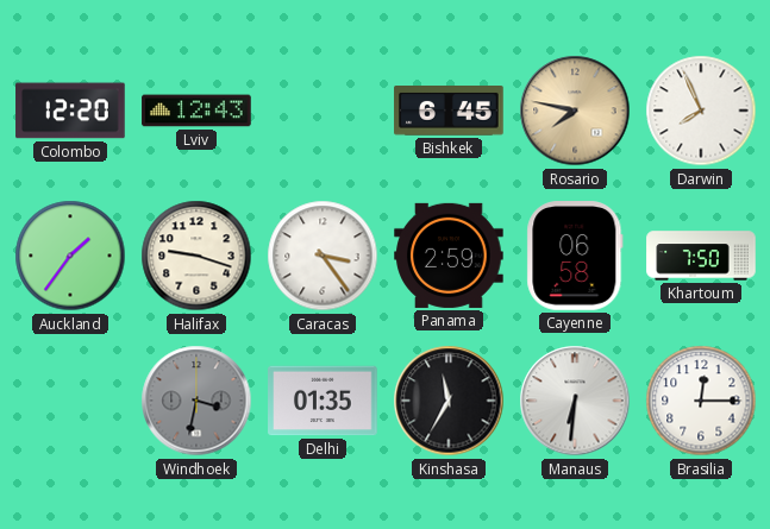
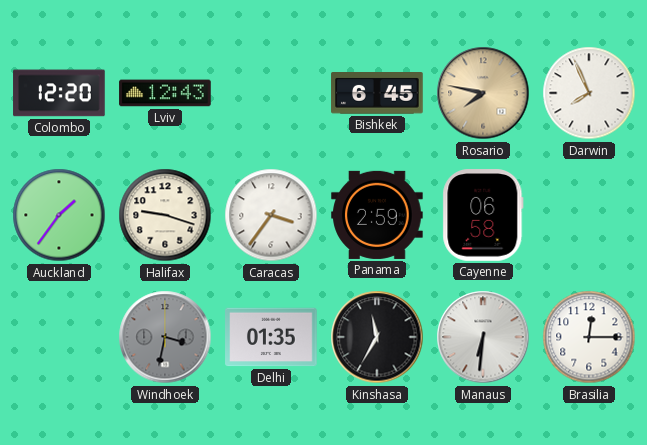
Caracas: 3:24 -> 3:36
Khartoum: 7:50 -> none
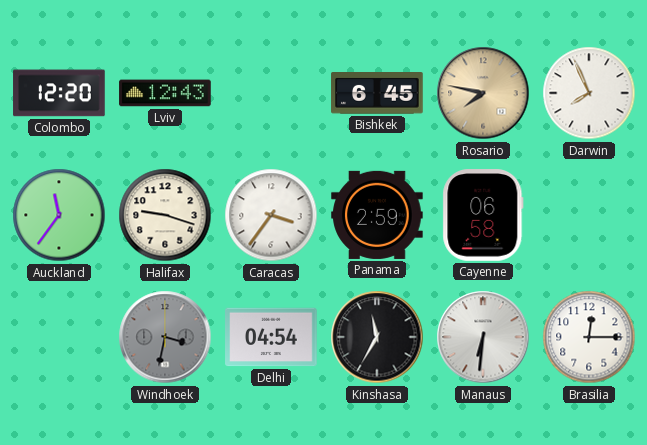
Auckland: 1:36 -> 11:36
Delhi: 01:35 -> 04:54
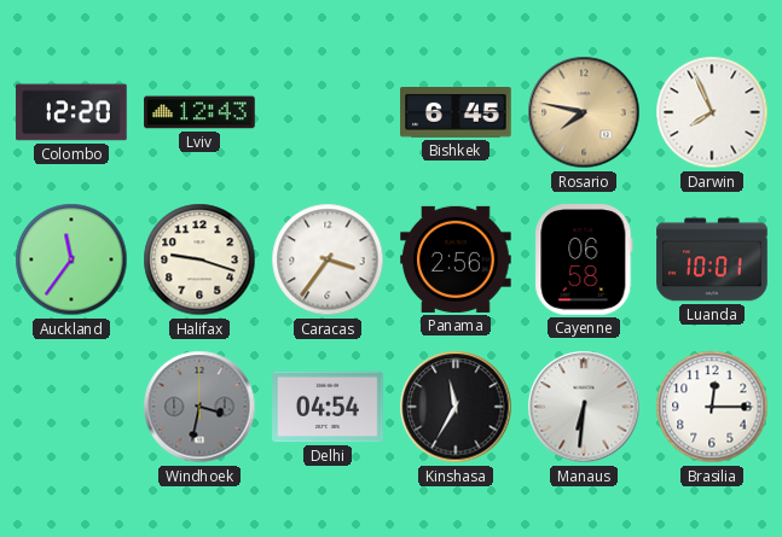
Panama: 2:59 -> 2:56
Luanda: none -> 10:01
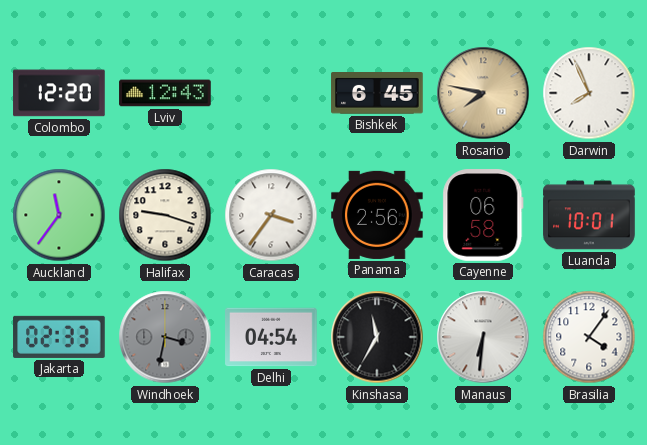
Jakarta: none -> 02:33
Brasilia: 12:15 -> 4:06
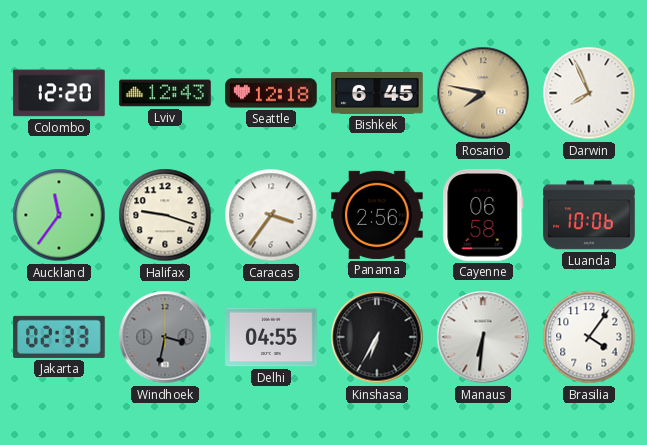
Seattle: none -> 12:18
Luanda: 10:01 -> 10:06
Delhi: 04:54 -> 04:55
Kinshasa: 11:35 -> 6:35
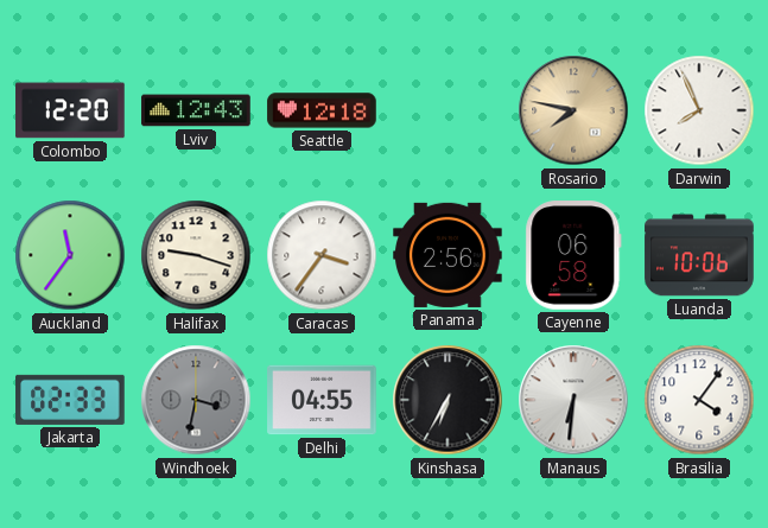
Bishkek: 6:45 -> none
